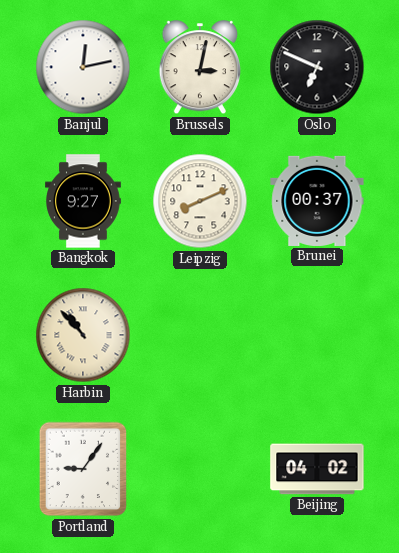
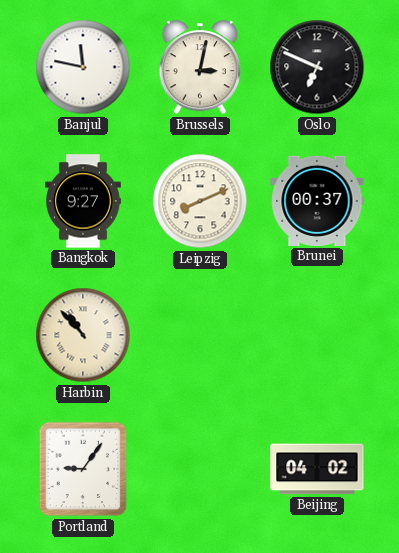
Banjul: 12:13 -> 11:47
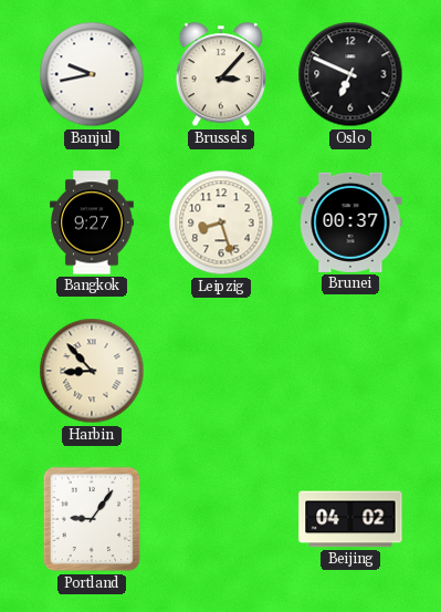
Banjul: 11:47 -> 9:43
Brussels: 3:02 -> 3:07
Leipzig: 8:11 -> 8:27
Harbin: 10:53 -> 8:53
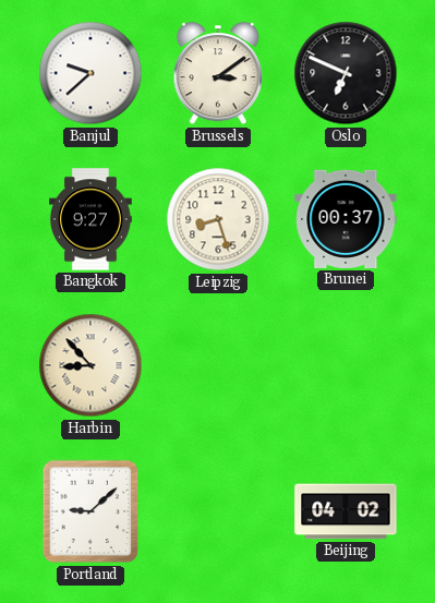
Banjul: 9:43 -> 9:38
Brussels: 3:07 -> 3:09
Portland: 9:06 -> 9:08
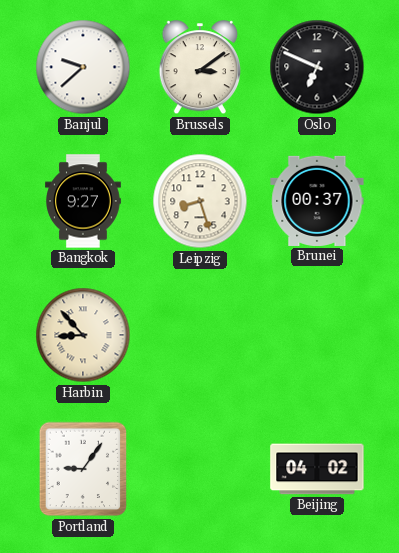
Portland: 9:08 -> 9:06
